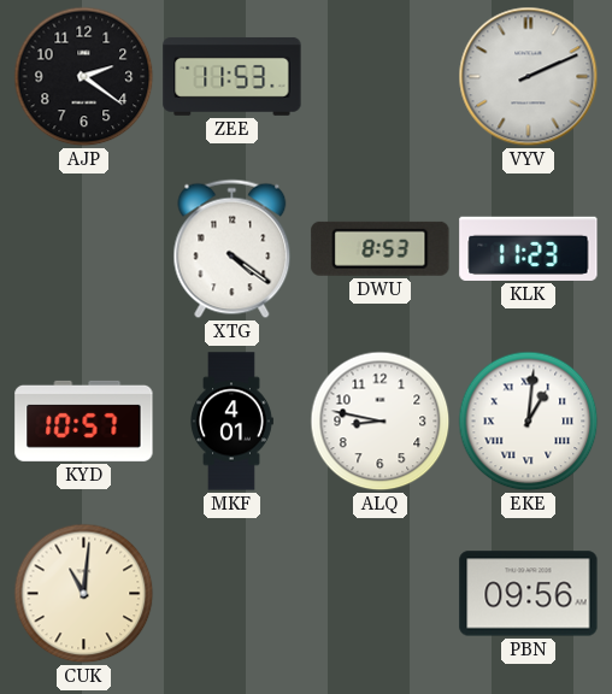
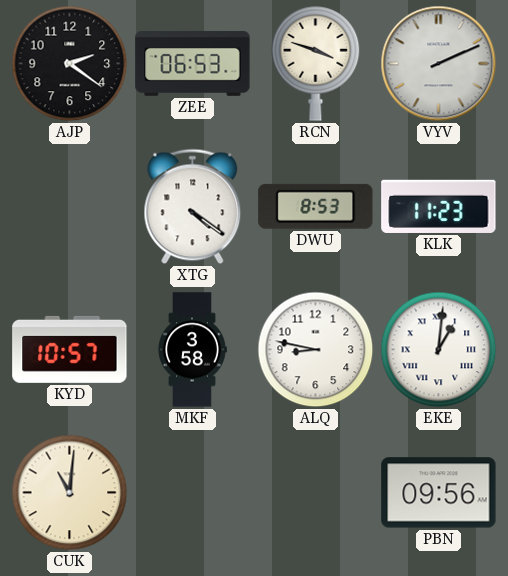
ZEE: 11:53 -> 06:53
RCN: none -> 3:48
MKF: 4:01 -> 3:58
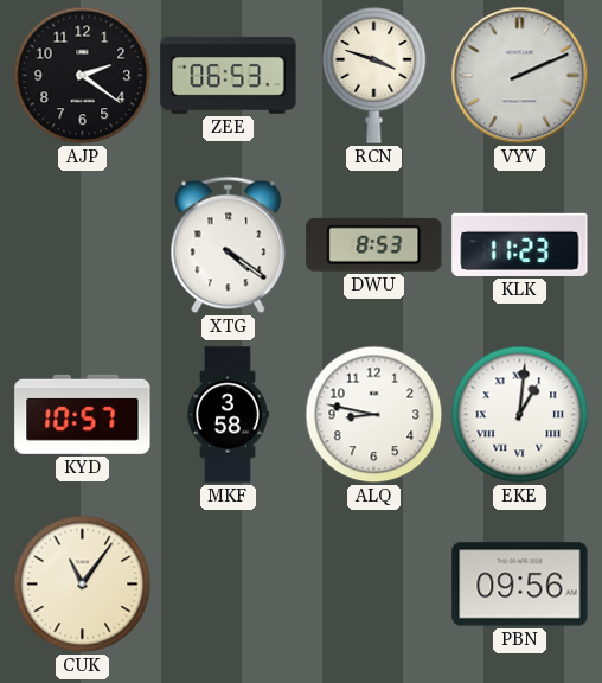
CUK: 11:01 -> 11:06
